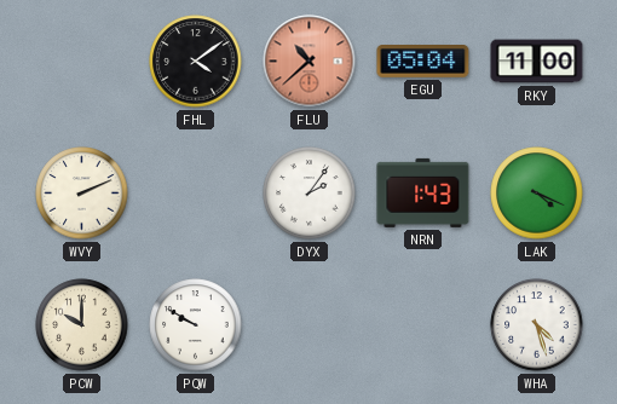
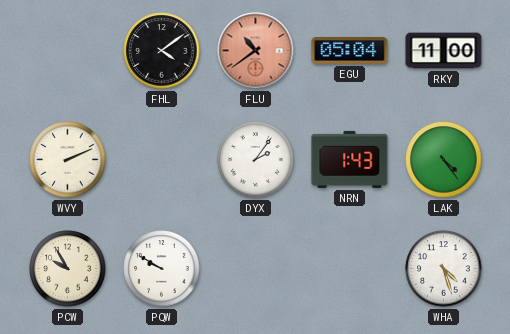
FLU: 10:38 -> 10:39
LAK: 4:19 -> 4:24
PCW: 10:00 -> 9:55
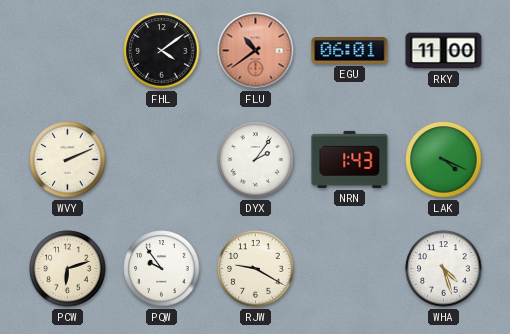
EGU: 05:04 -> 06:01
LAK: 4:24 -> 4:19
PCW: 9:55 -> 6:12
PQW: 9:50 -> 9:54
RJW: none -> 9:20
